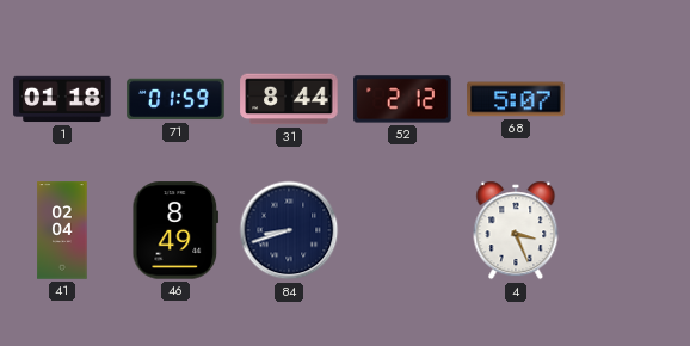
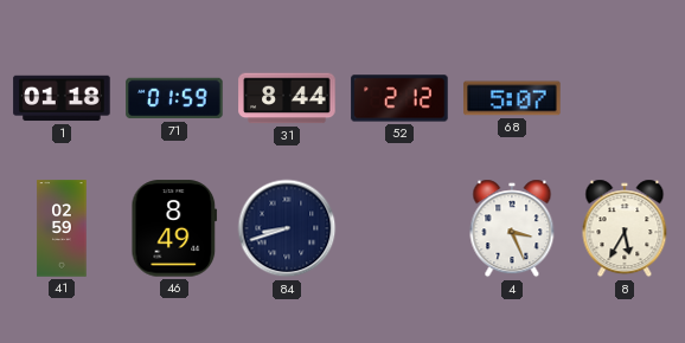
41: 02:04 -> 02:59
8: none -> 5:35
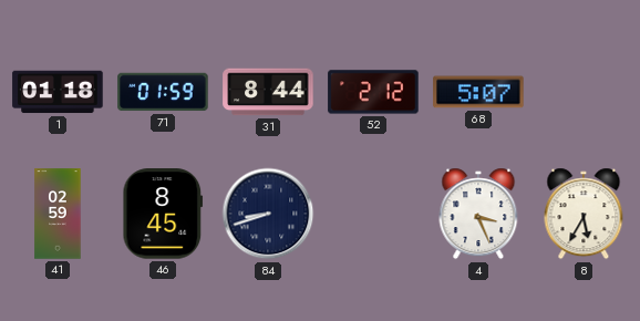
46: 8:49 -> 8:45
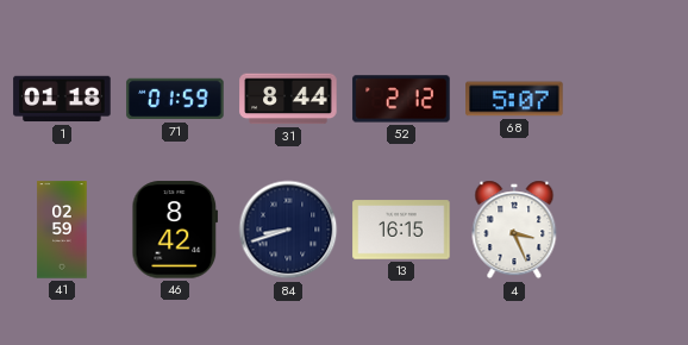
46: 8:45 -> 8:42
13: none -> 16:15
8: 5:35 -> none
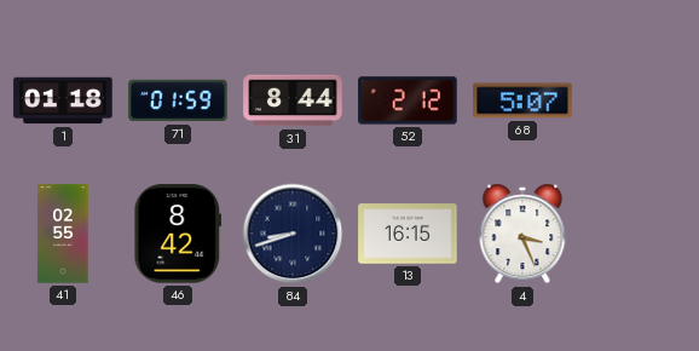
41: 02:59 -> 02:55
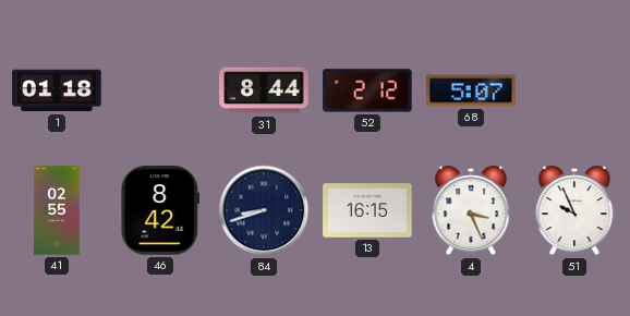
71: 01:59 -> none
51: none -> 9:56
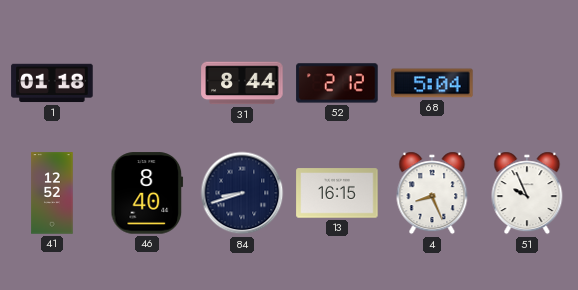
68: 5:07 -> 5:04
41: 02:55 -> 12:52
46: 8:42 -> 8:40
4: 3:26 -> 8:26
